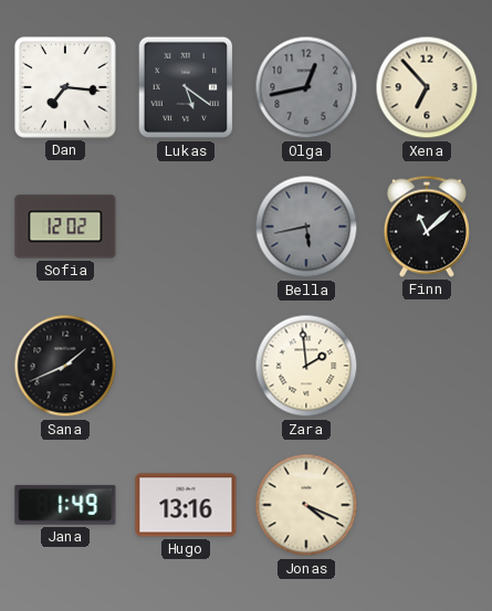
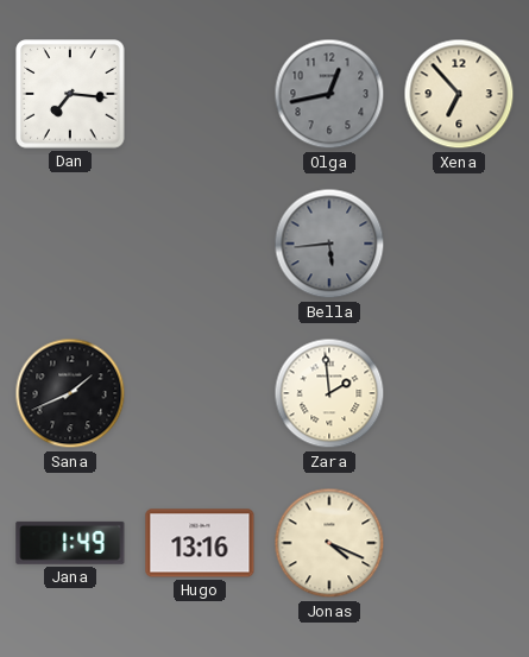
Lukas: 5:21 -> none
Sofia: 12:02 -> none
Bella: 5:43 -> 5:44
Finn: 11:08 -> none
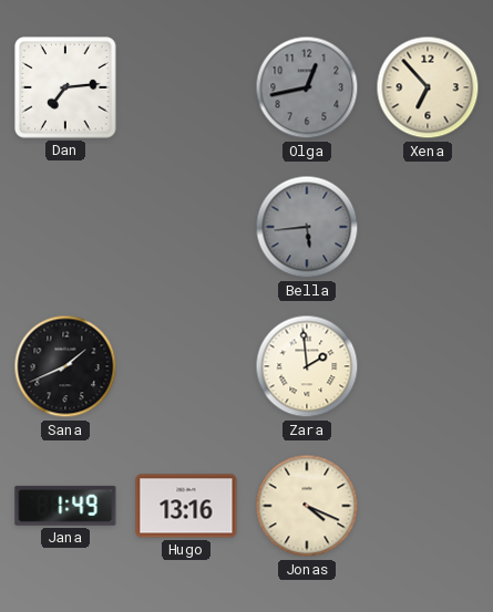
Dan: 7:16 -> 7:14
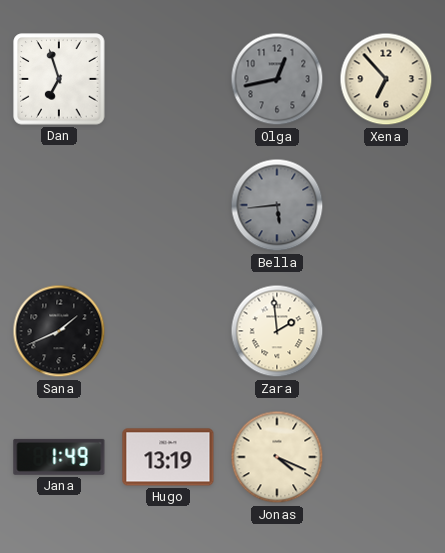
Dan: 7:14 -> 6:57
Hugo: 13:16 -> 13:19
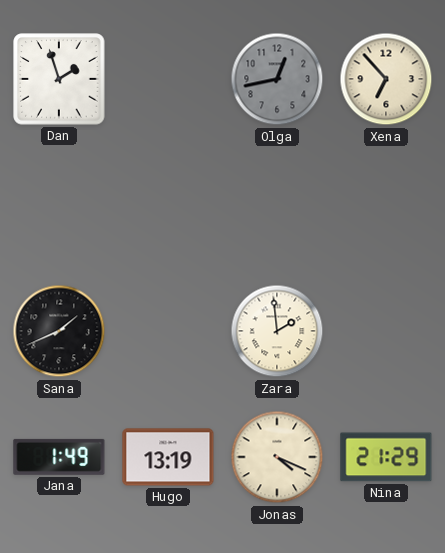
Dan: 6:57 -> 1:57
Bella: 5:44 -> none
Nina: none -> 21:29
